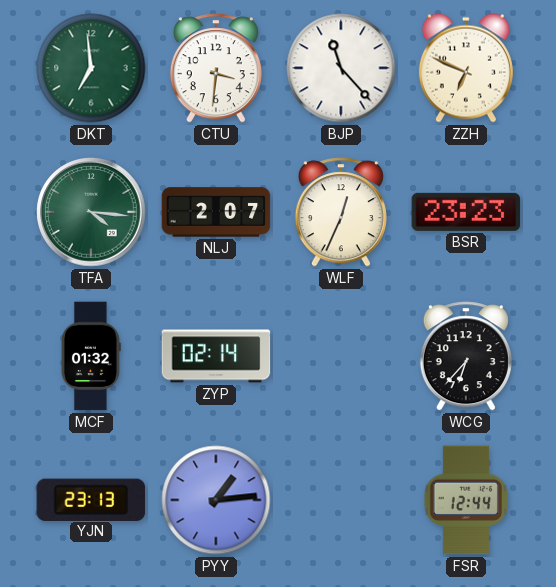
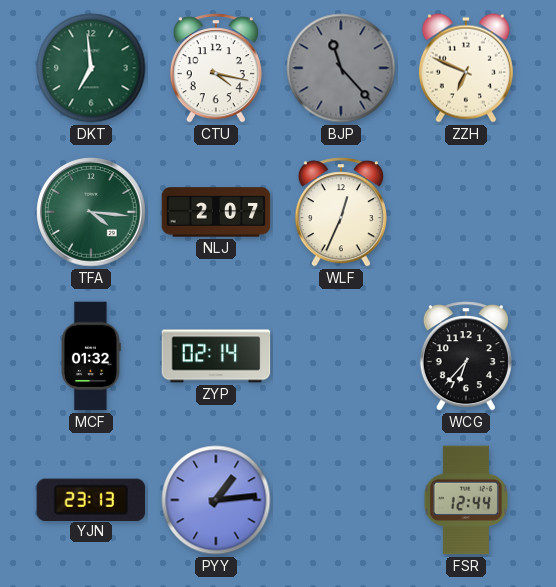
CTU: 3:31 -> 4:17
BJP dial: white -> grey
BSR: 23:23 -> none
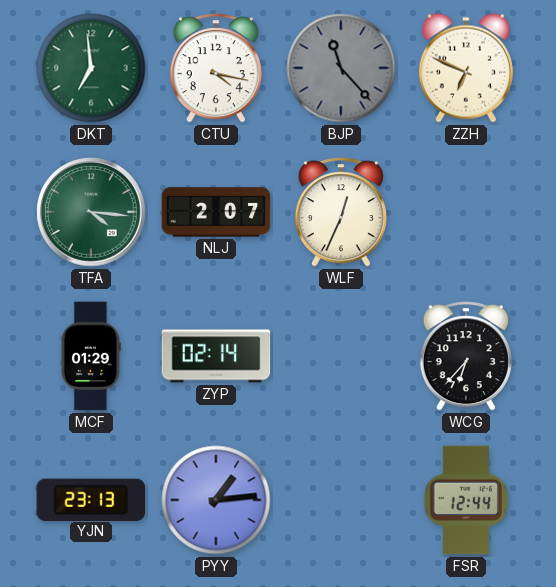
MCF: 01:32 -> 01:29
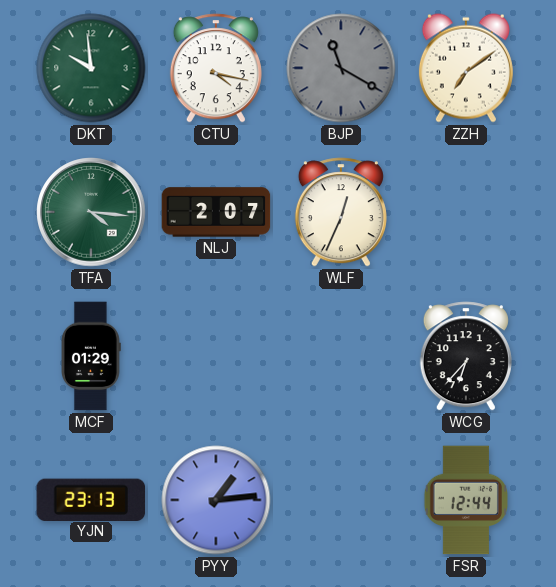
DKT: 6:59 -> 9:59
BJP: 11:23 -> 11:20
ZZH: 6:49 -> 7:09
ZYP: 02:14 -> none
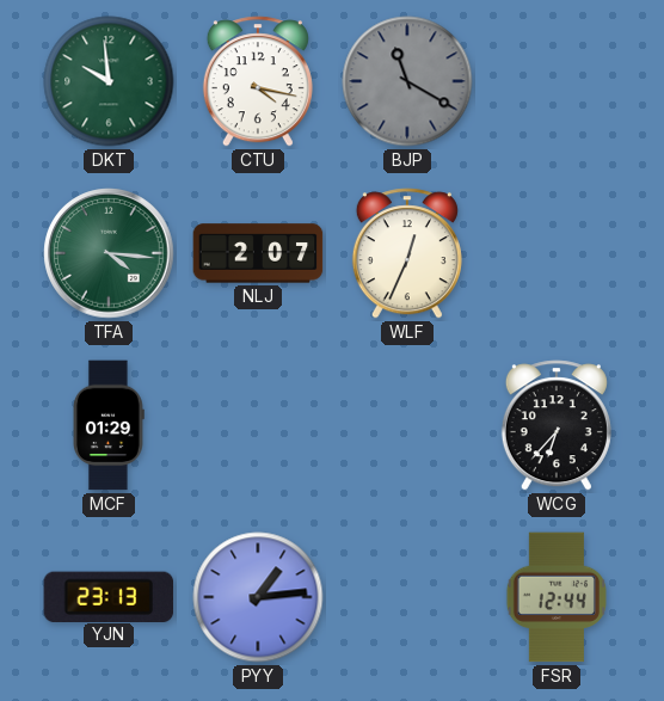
ZZH: 7:09 -> none
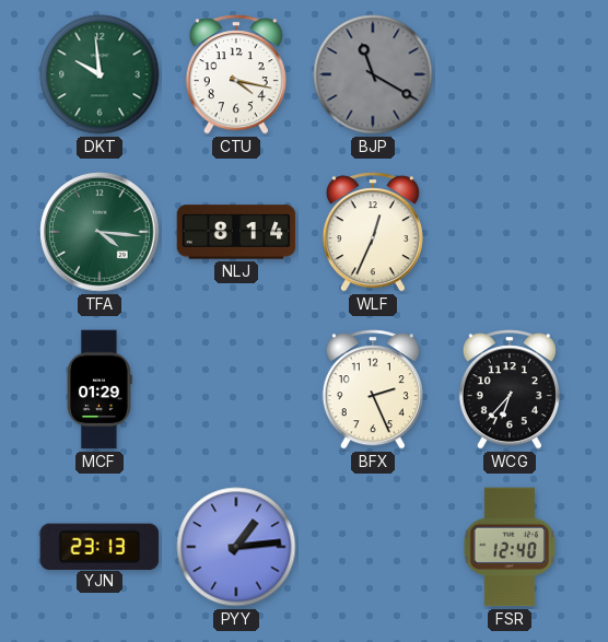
NLJ: 2:07 -> 8:14
BFX: none -> 2:26
FSR: 12:44 -> 12:40
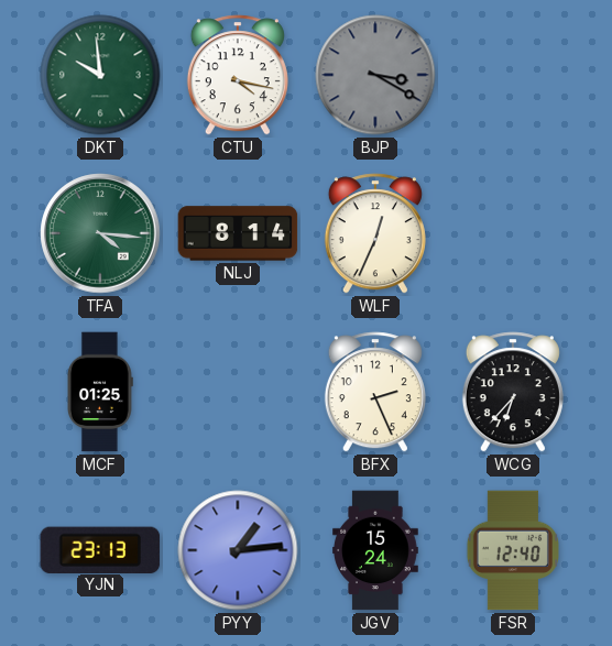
BJP: 11:20 -> 3:20
MCF: 01:29 -> 01:25
JGV: none -> 15:24
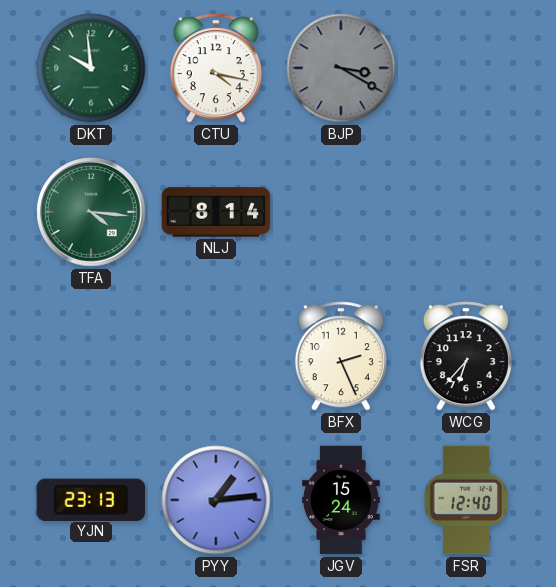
WLF: 12:34 -> none
MCF: 01:25 -> none
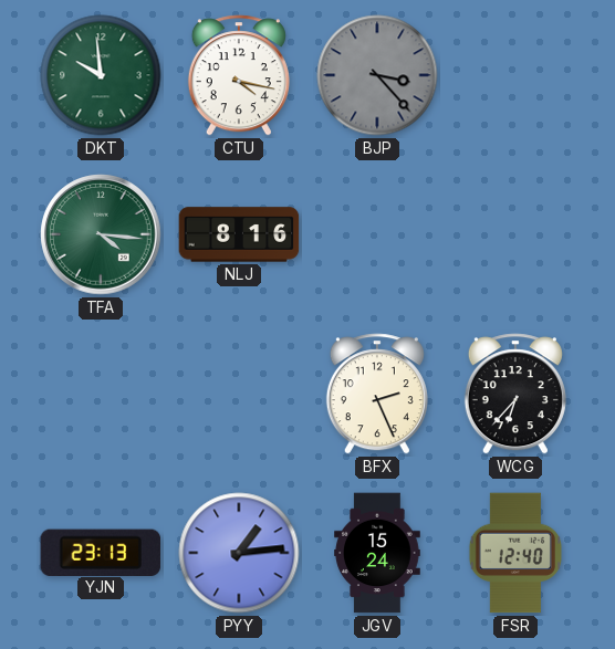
BJP: 3:20 -> 3:23
NLJ: 8:14 -> 8:16
